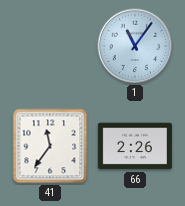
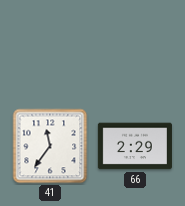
1: 11:06 -> none
66: 2:26 -> 2:29
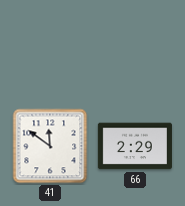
41: 11:36 -> 11:51
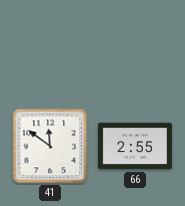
66: 2:29 -> 2:55
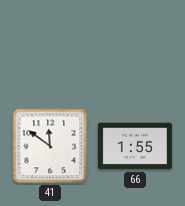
66: 2:55 -> 1:55
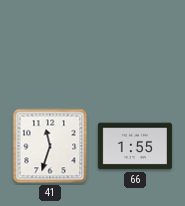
41: 11:51 -> 11:33
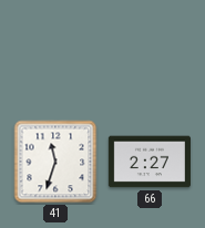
66: 1:55 -> 2:27
